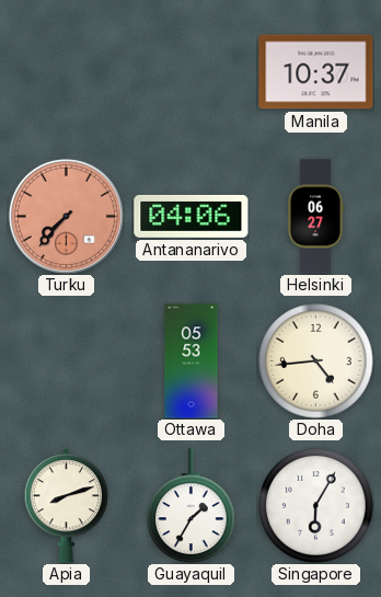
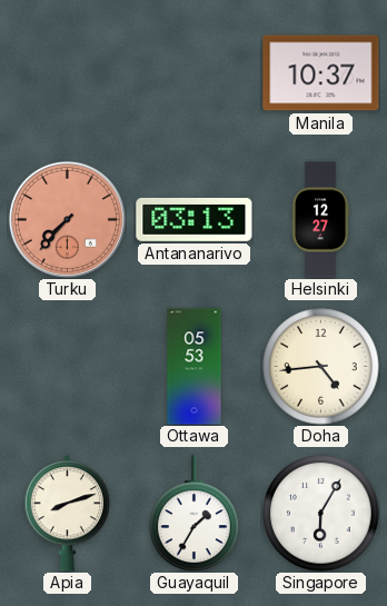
Antananarivo: 04:06 -> 03:13
Helsinki: 06:27 -> 12:27
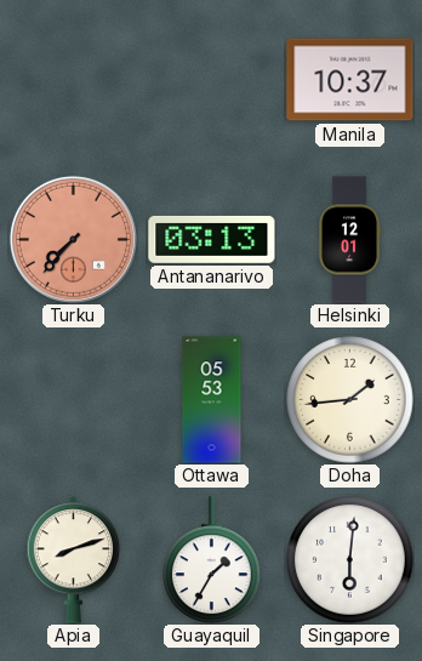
Helsinki: 12:27 -> 12:01
Doha: 4:44 -> 1:44
Singapore: 6:05 -> 6:01
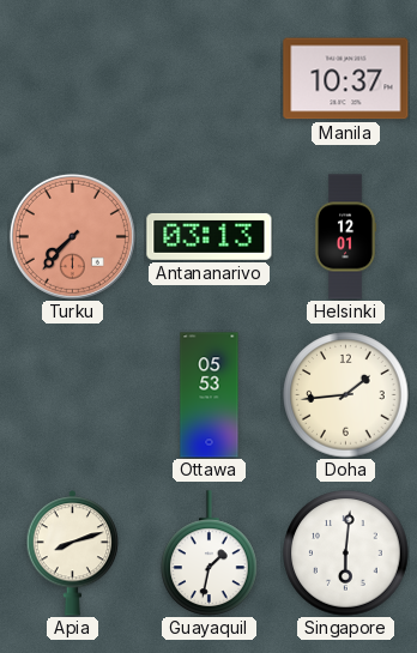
Guayaquil: 1:35 -> 1:32
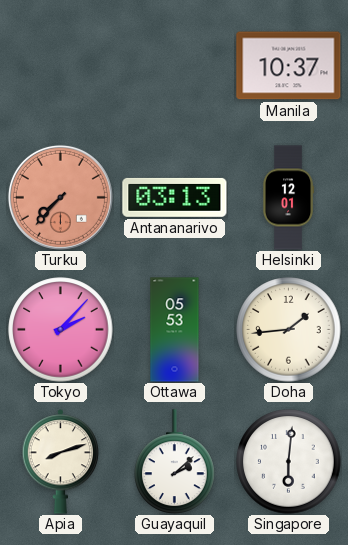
Tokyo: none -> 2:07
Guayaquil: 1:32 -> 2:08
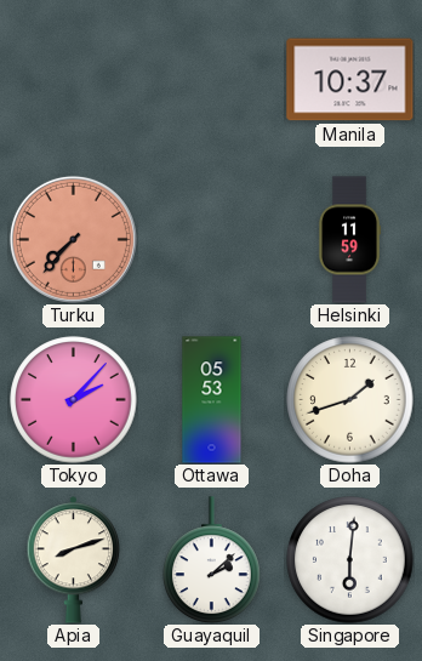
Antananarivo: 03:13 -> none
Helsinki: 12:01 -> 11:59
Doha: 1:44 -> 1:42
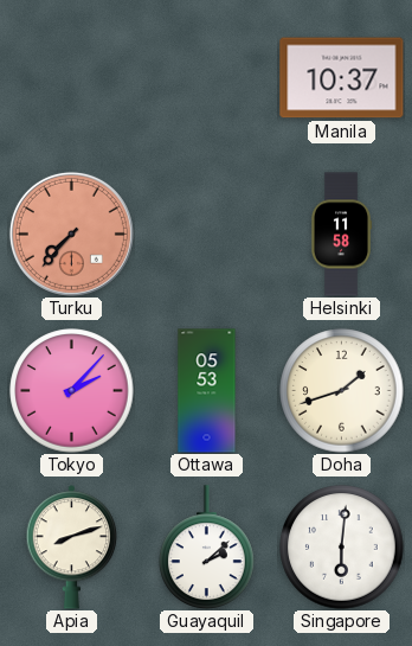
Helsinki: 11:59 -> 11:58
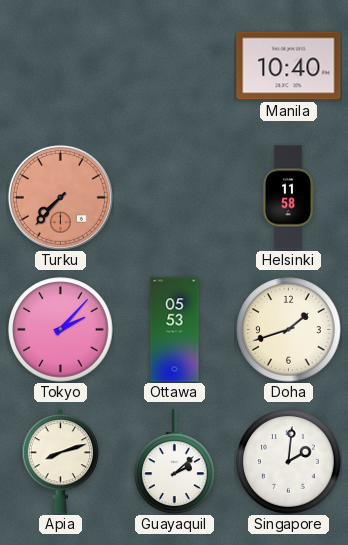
Manila: 10:37 -> 10:40
Singapore: 6:01 -> 2:01
